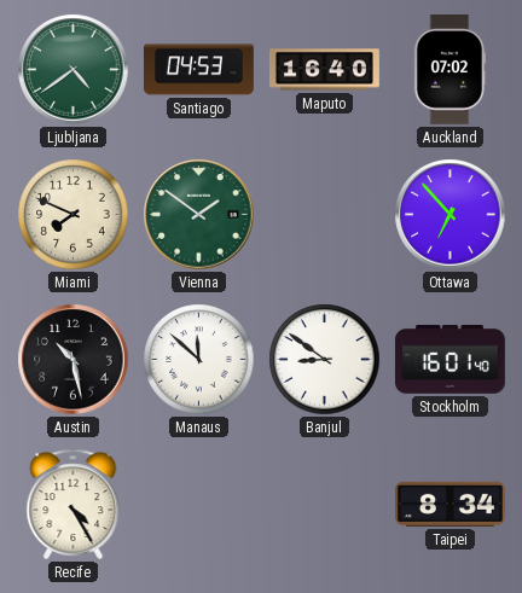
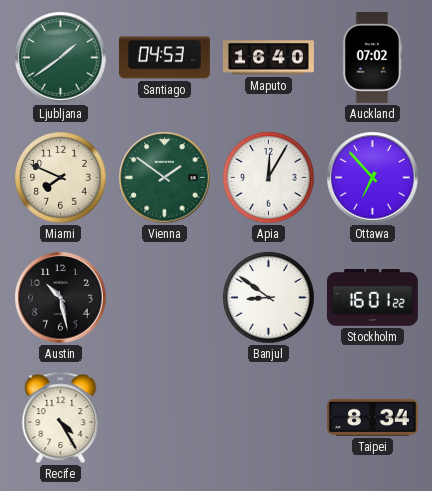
Ljubljana: 4:39 -> 1:39
Apia: none -> 12:05
Manaus: 11:52 -> none
Stockholm: 16:01:40 -> 16:01:22
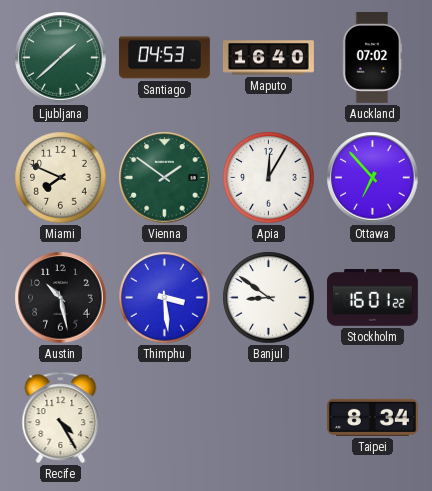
Ljubljana: 1:39 -> 1:38
Thimphu: none -> 3:29
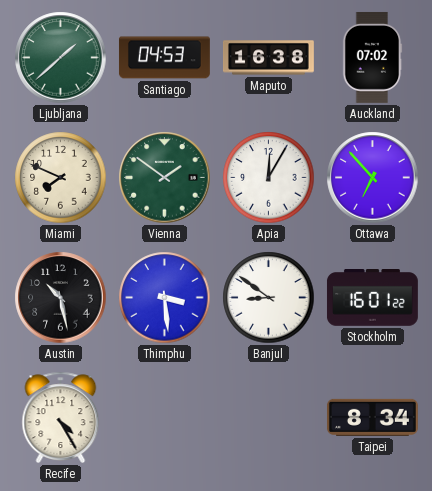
Maputo: 16:40 -> 16:38
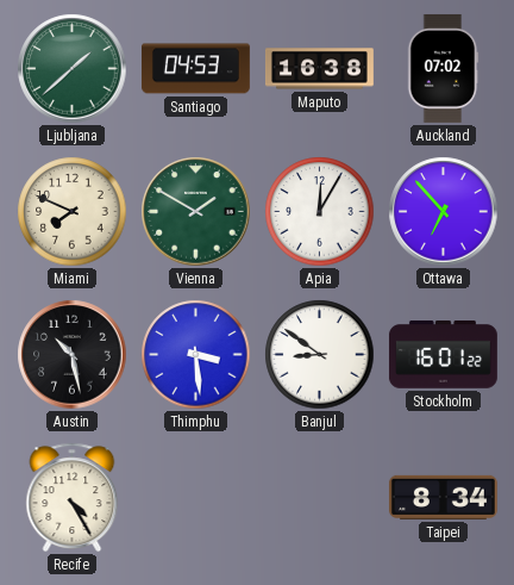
Vienna: 1:51 -> 1:50
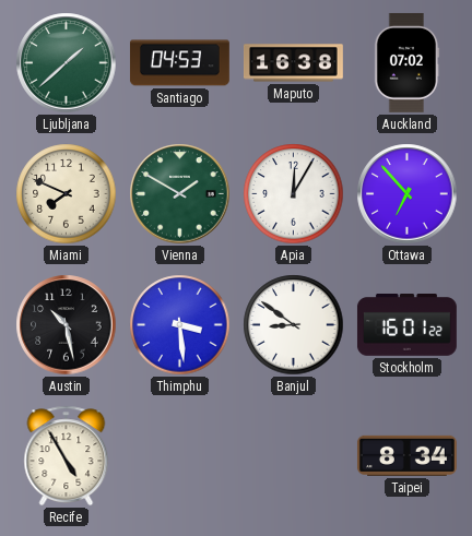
Recife: 4:25 -> 4:55
